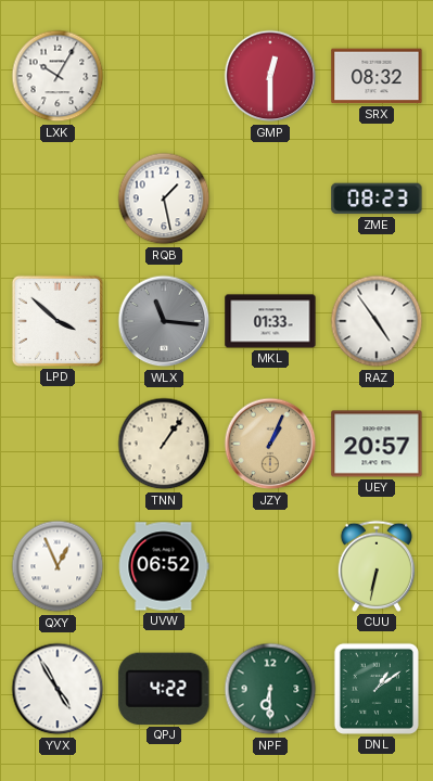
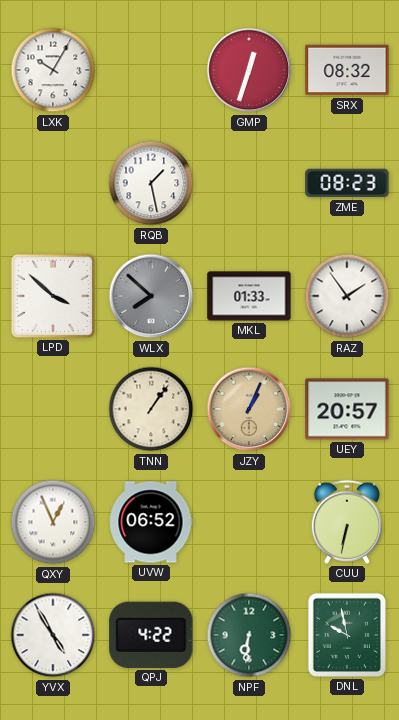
GMP: 12:30 -> 12:33
WLX: 11:16 -> 7:52
RAZ: 4:54 -> 1:54
NPF: 6:30 -> 6:31
DNL: 1:09 -> 9:58
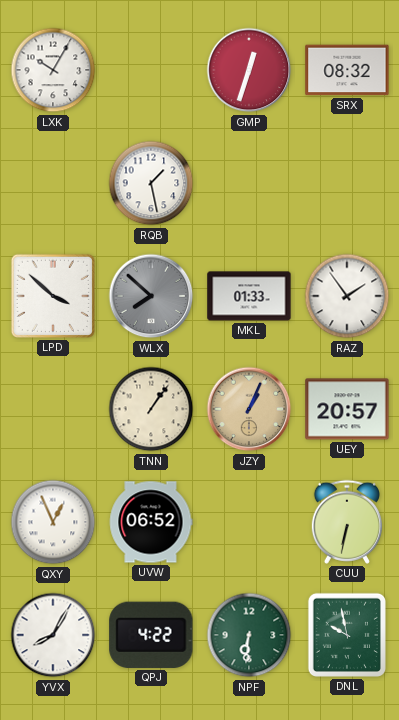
ZME: 08:23 -> none
YVX: 4:55 -> 8:05
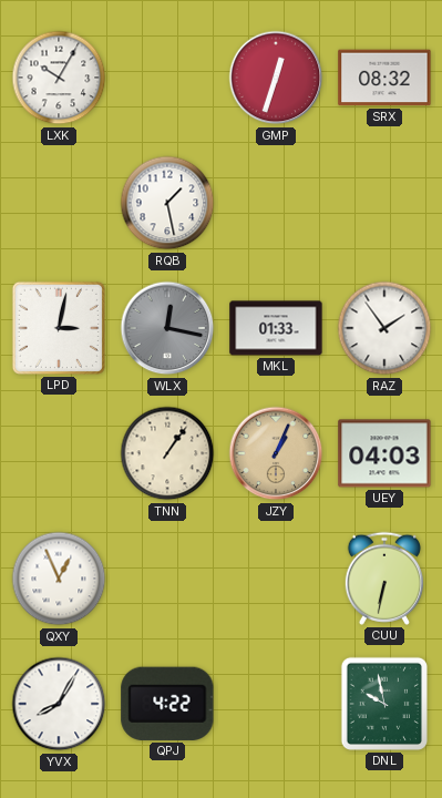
LPD: 3:52 -> 3:02
WLX: 7:52 -> 12:17
UEY: 20:57 -> 04:03
UVW: 06:52 -> none
NPF: 6:31 -> none
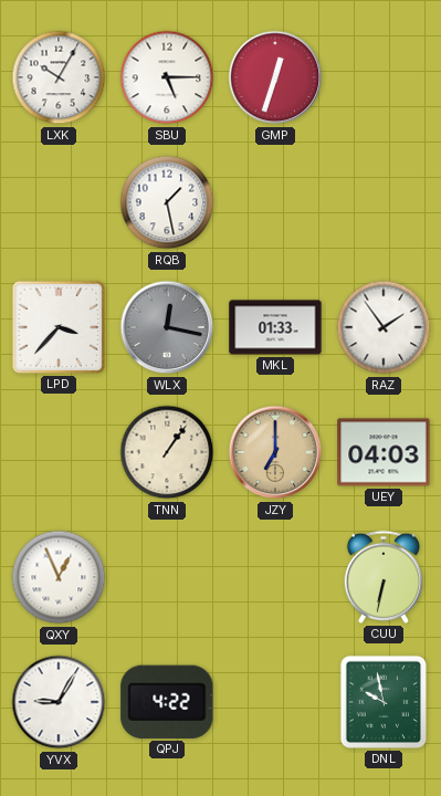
SBU: none -> 5:15
SRX: 08:32 -> none
LPD: 3:02 -> 3:37
JZY: 1:04 -> 7:00
YVX: 8:05 -> 9:05
